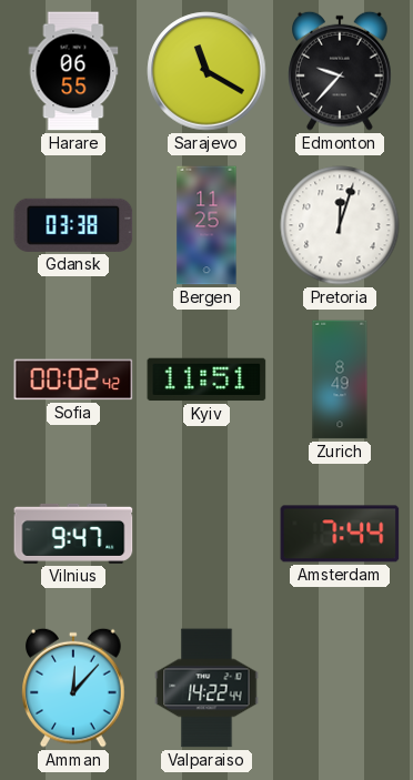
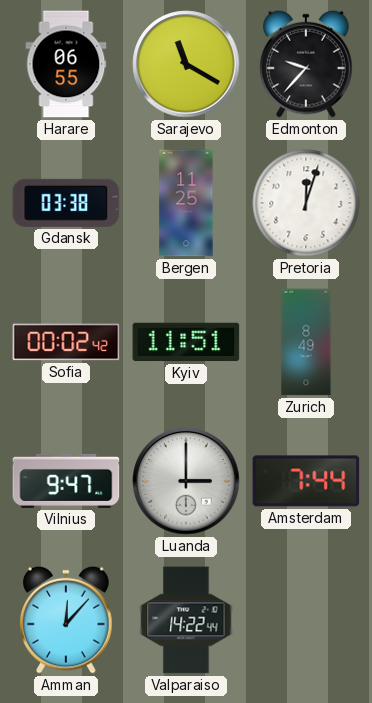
Luanda: none -> 3:00
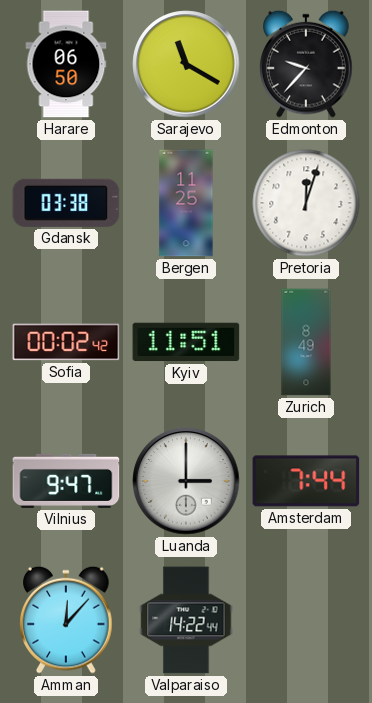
Harare: 06:55 -> 06:50
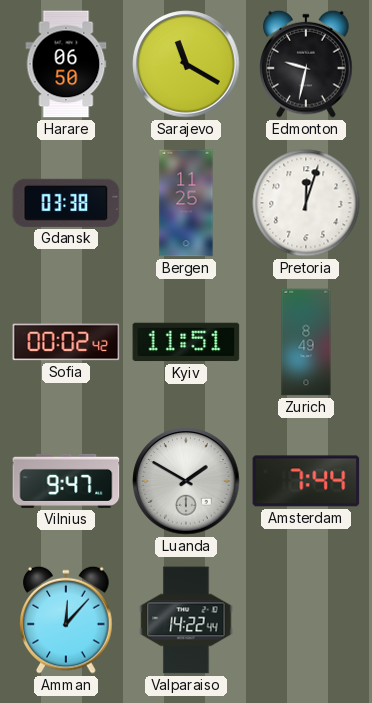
Edmonton: 9:37 -> 9:32
Luanda: 3:00 -> 1:50
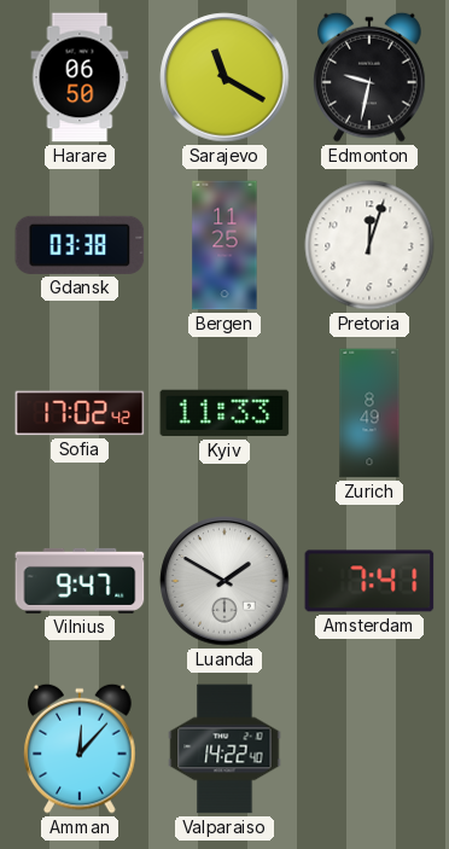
Sofia: 00:02 -> 17:02
Kyiv: 11:51 -> 11:33
Amsterdam: 7:44 -> 7:41
Valparaiso: 14:22:44 -> 14:22:40
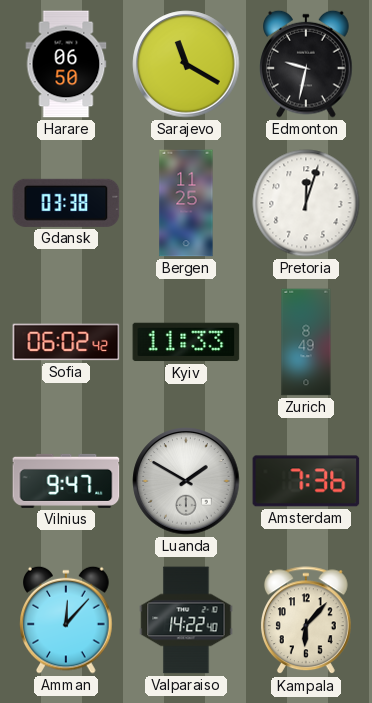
Sofia: 17:02 -> 06:02
Amsterdam: 7:41 -> 7:36
Kampala: none -> 6:07
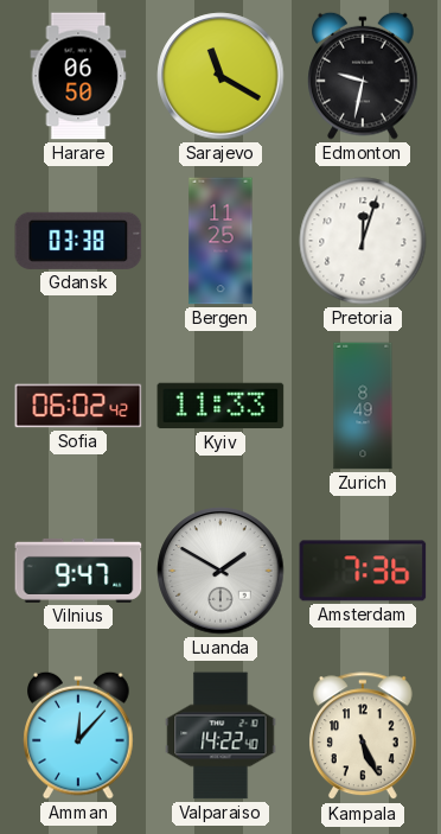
Kampala: 6:07 -> 5:26
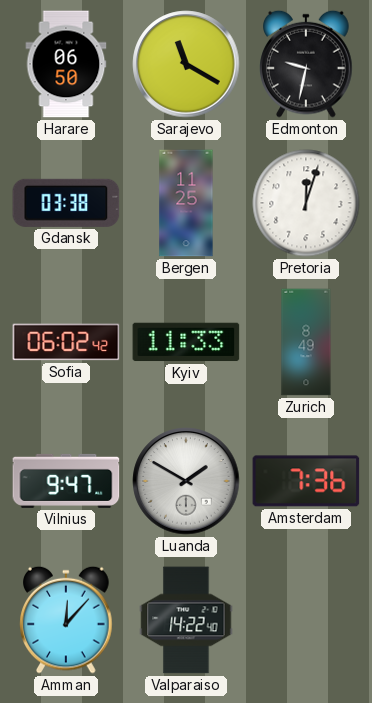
Kampala: 5:26 -> none
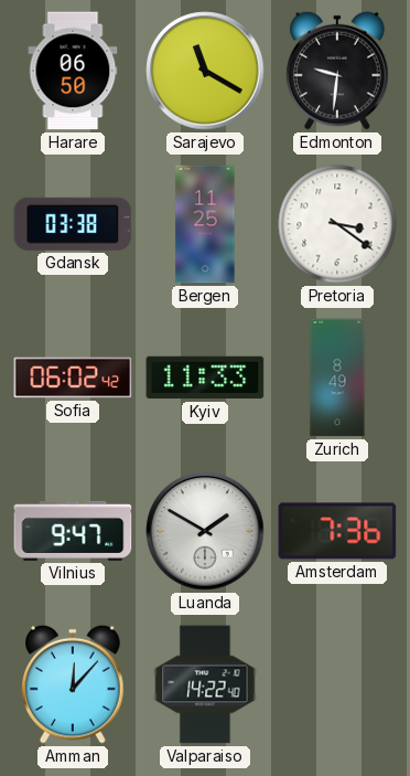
Edmonton: 9:32 -> 9:31
Pretoria: 12:03 -> 3:21
